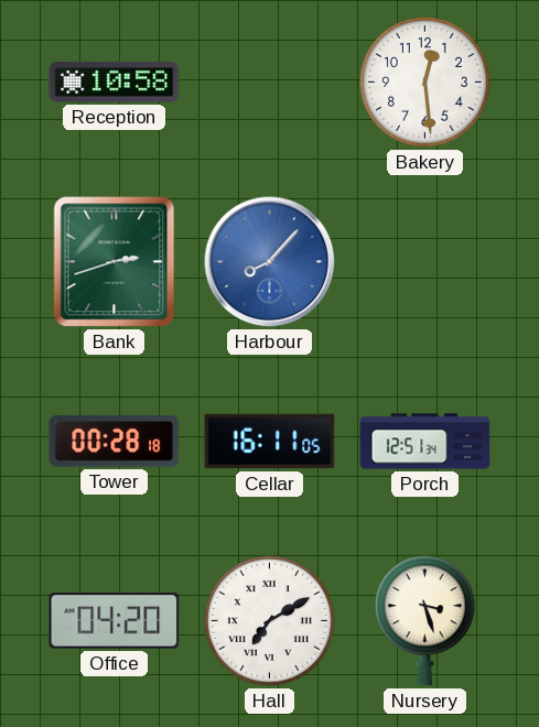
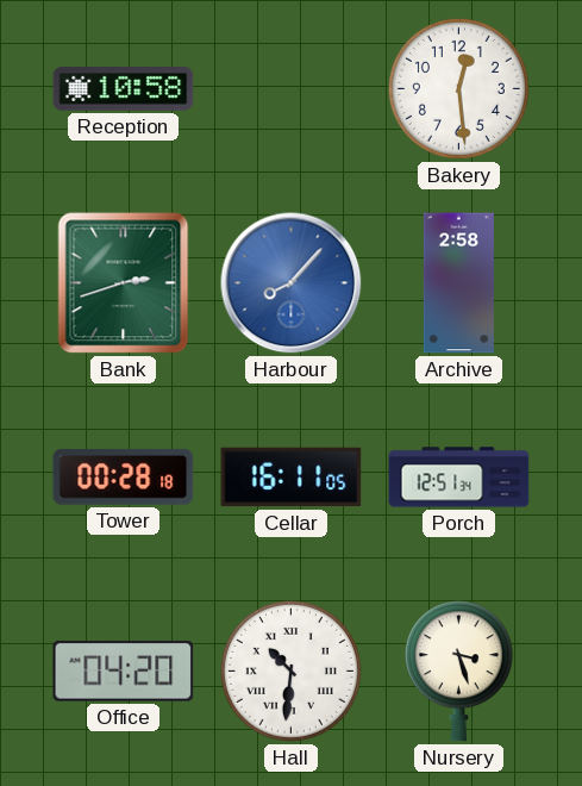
Archive: none -> 2:58
Hall: 7:10 -> 10:31
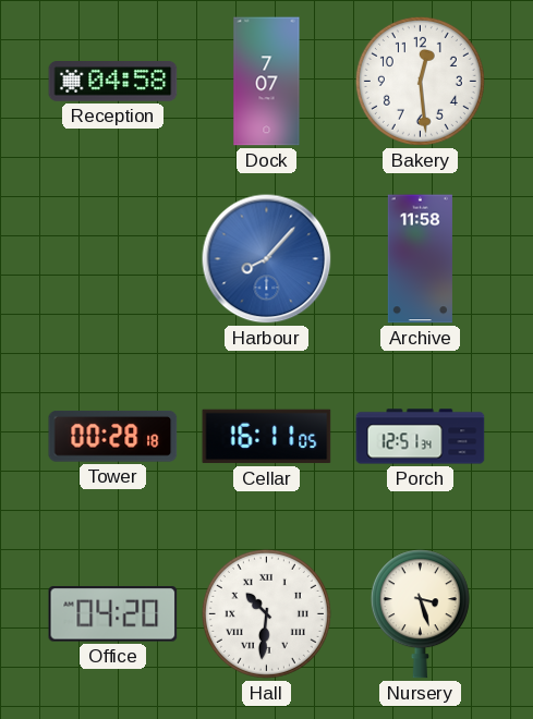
Reception: 10:58 -> 04:58
Dock: none -> 7:07
Bank: 2:42 -> none
Archive: 2:58 -> 11:58
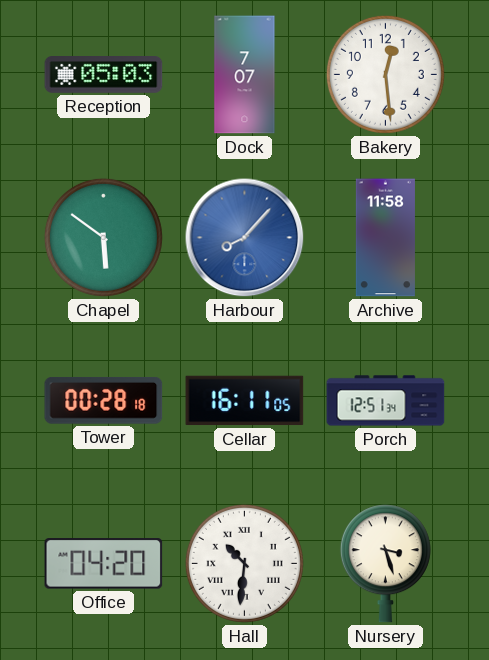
Reception: 04:58 -> 05:03
Chapel: none -> 5:51
